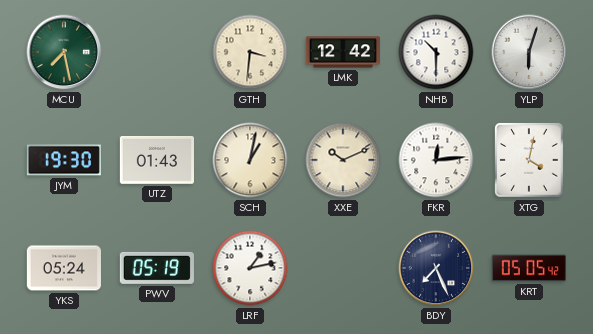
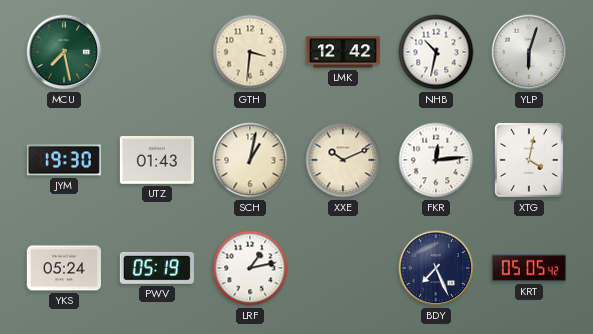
NHB: 10:30 -> 10:32
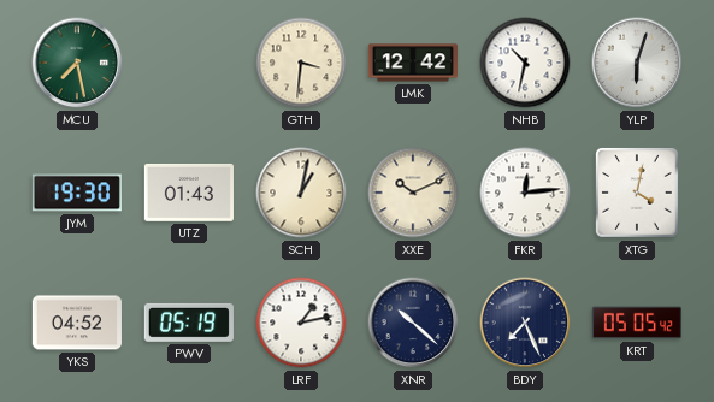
YKS: 05:24 -> 04:52
XNR: none -> 10:22
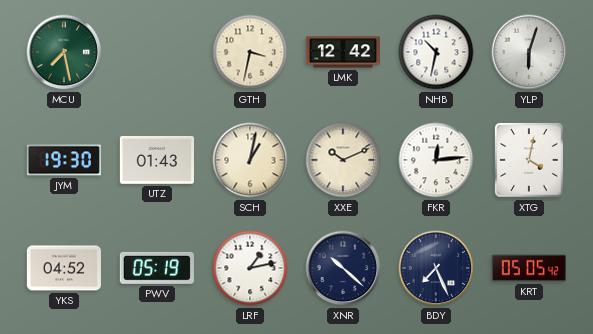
GTH: 3:31 -> 3:32
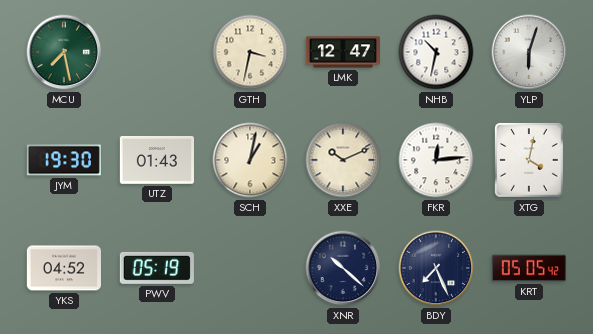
LMK: 12:42 -> 12:47
LRF: 1:13 -> none
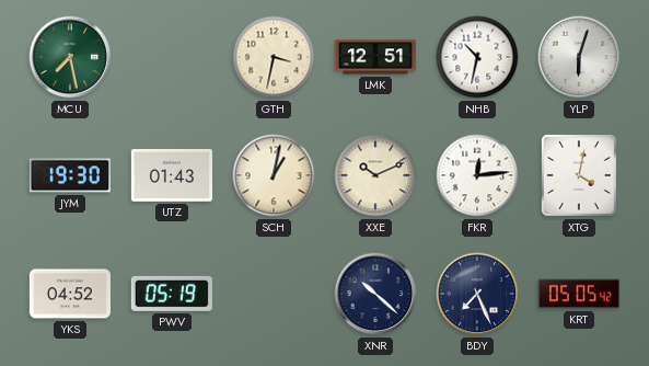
LMK: 12:47 -> 12:51
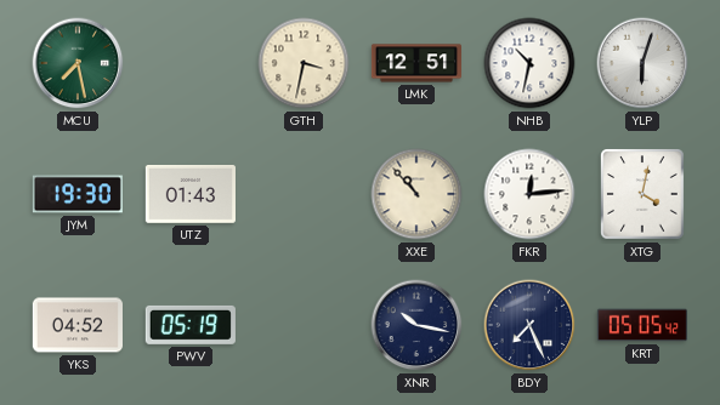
SCH: 1:02 -> none
XXE: 10:11 -> 10:53
XNR: 10:22 -> 10:17
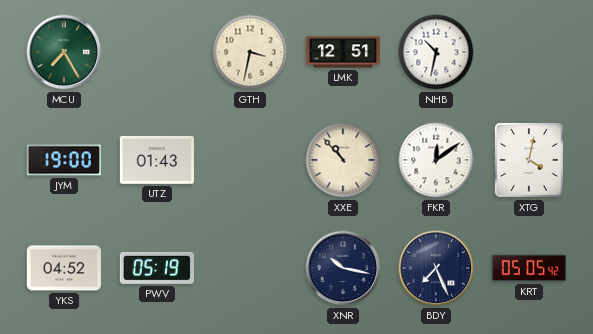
MCU: 7:28 -> 7:25
YLP: 6:03 -> none
JYM: 19:30 -> 19:00
FKR: 12:14 -> 12:09
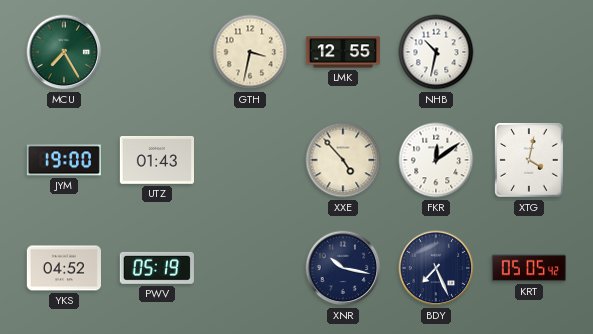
LMK: 12:51 -> 12:55
XXE: 10:53 -> 4:53
